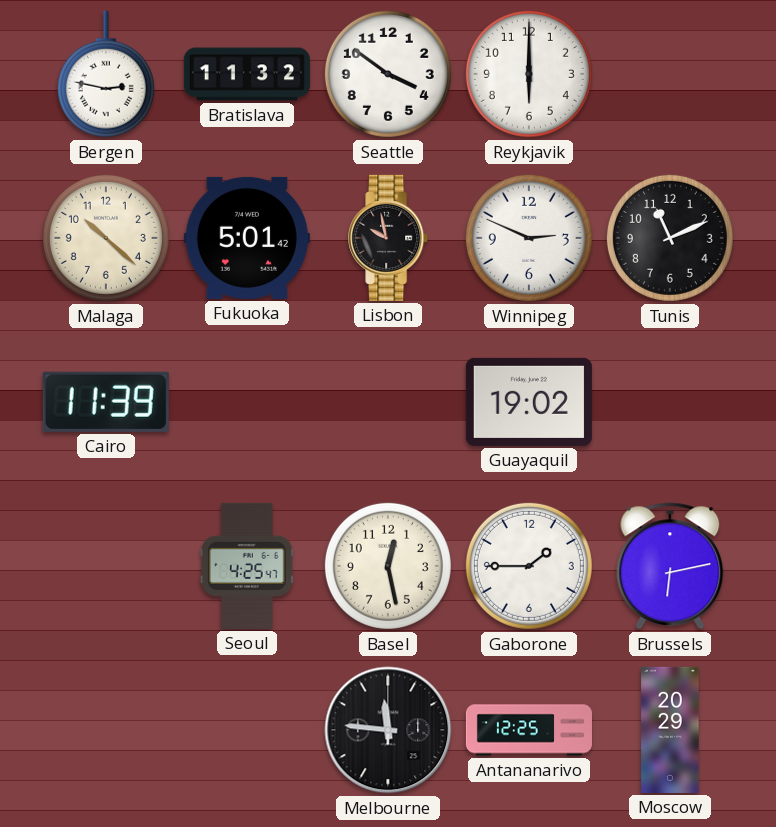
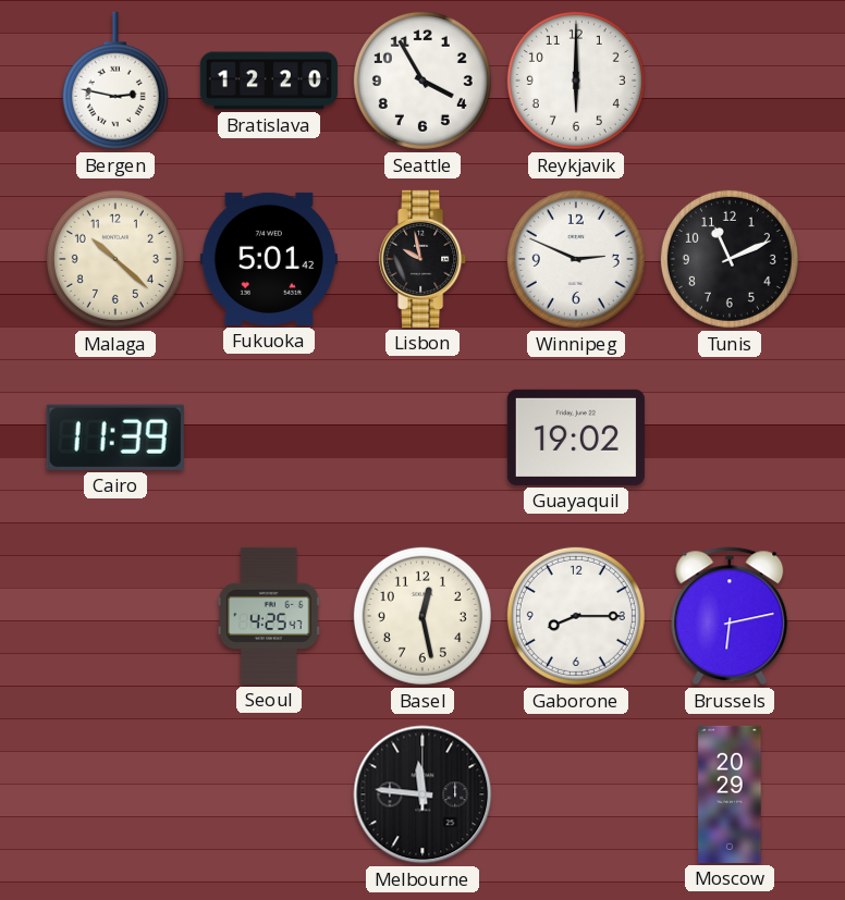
Bratislava: 11:32 -> 12:20
Seattle: 3:51 -> 3:55
Gaborone: 1:45 -> 8:15
Antananarivo: 12:25 -> none
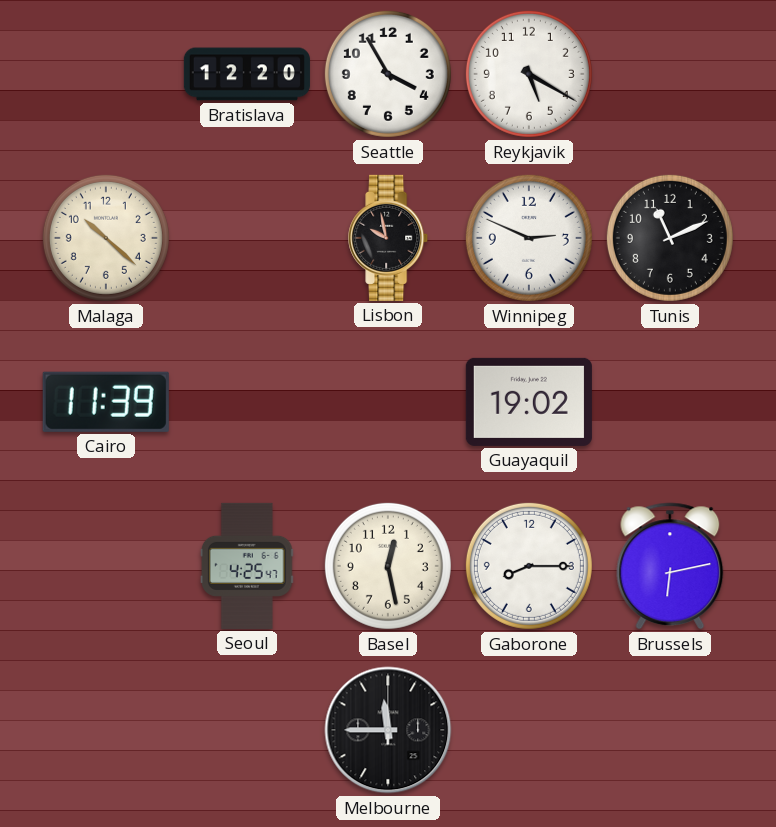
Bergen: 2:47 -> none
Reykjavik: 6:00 -> 5:20
Fukuoka: 5:01 -> none
Melbourne: 11:46 -> 11:45
Moscow: 20:29 -> none
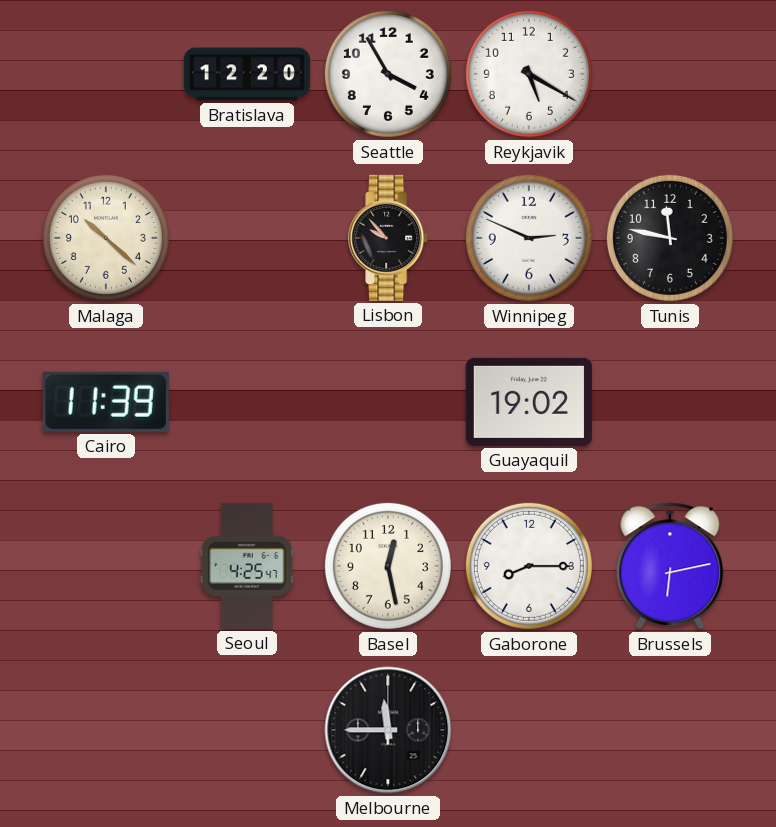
Lisbon: 9:58 -> 9:53
Tunis: 11:11 -> 11:47
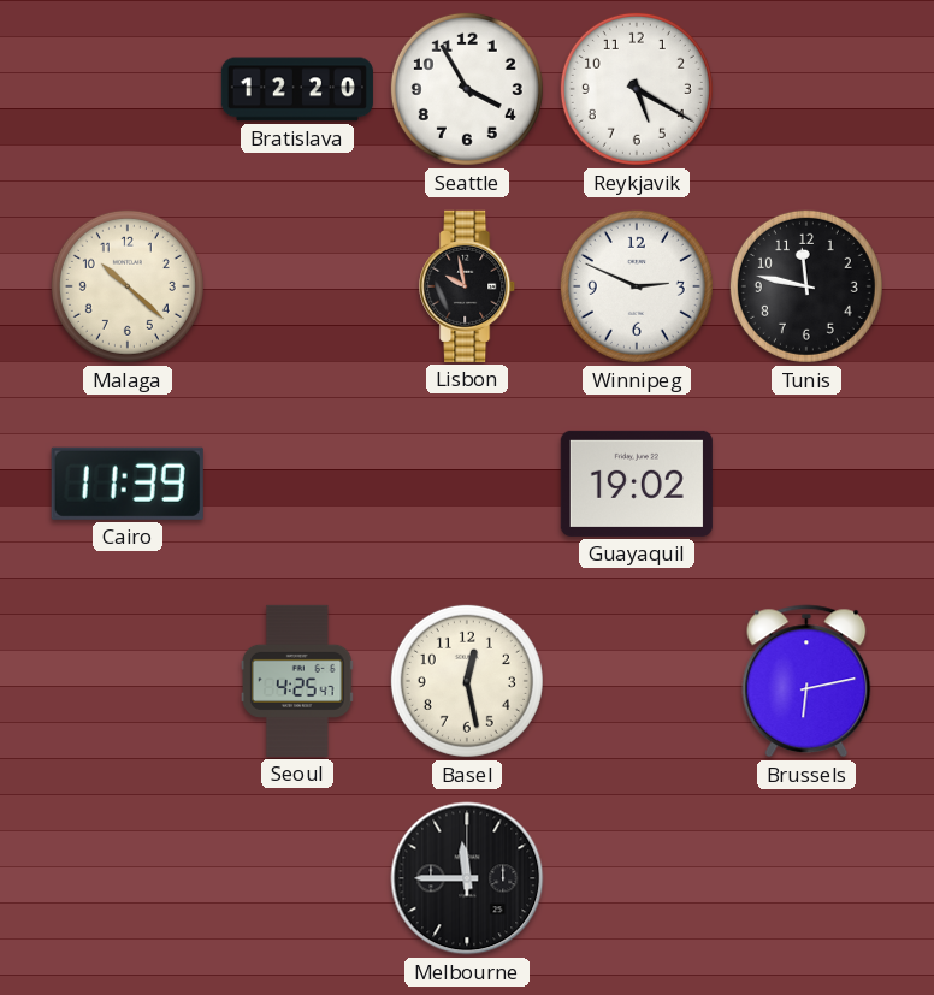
Lisbon: 9:53 -> 9:58
Gaborone: 8:15 -> none
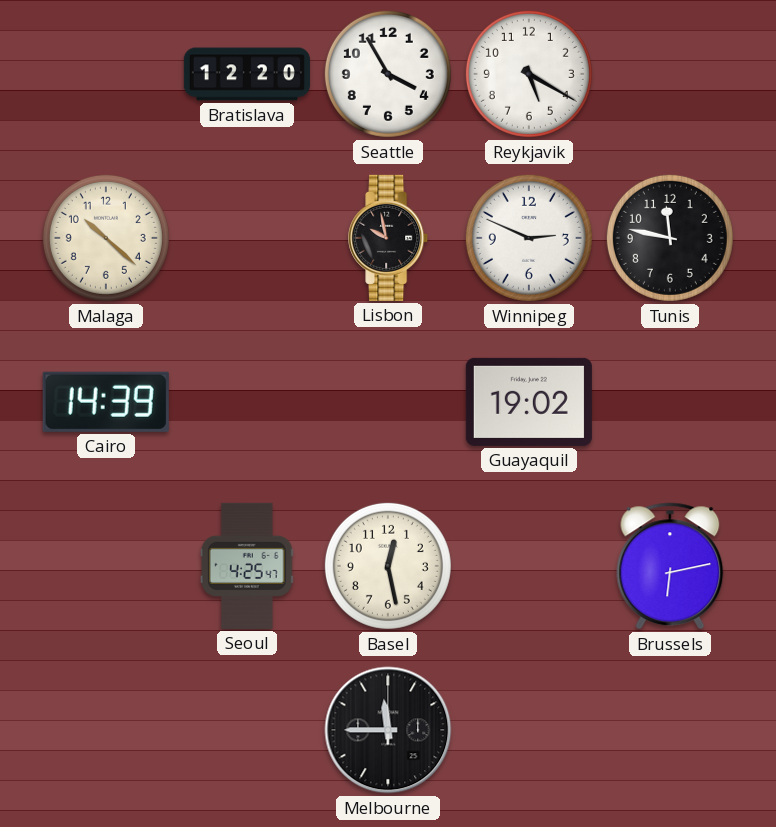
Cairo: 11:39 -> 14:39
